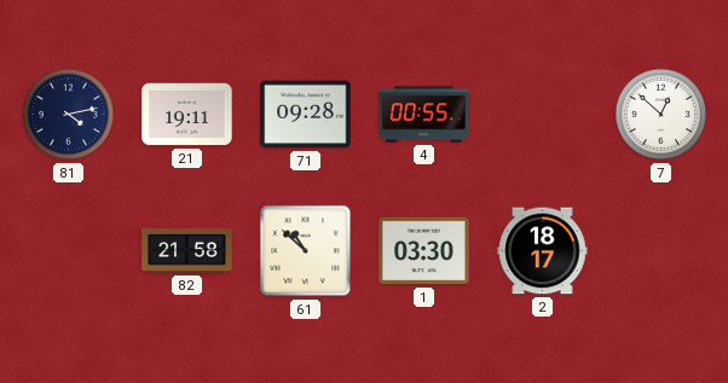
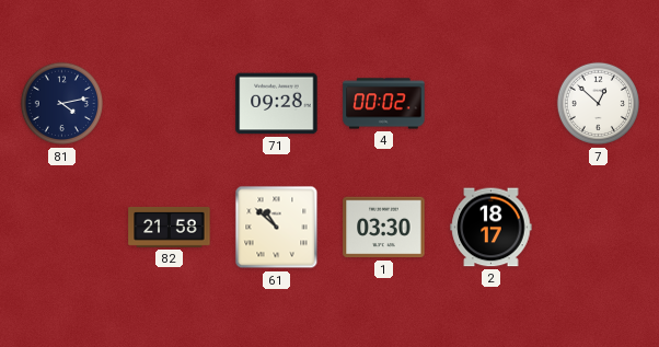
21: 19:11 -> none
4: 00:55 -> 00:02
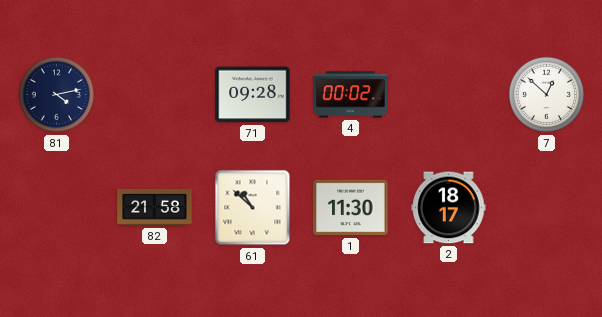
1: 03:30 -> 11:30
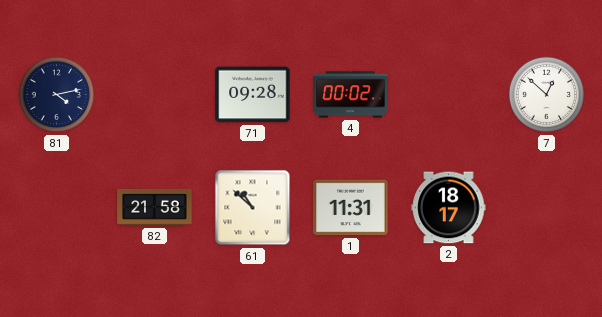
1: 11:30 -> 11:31
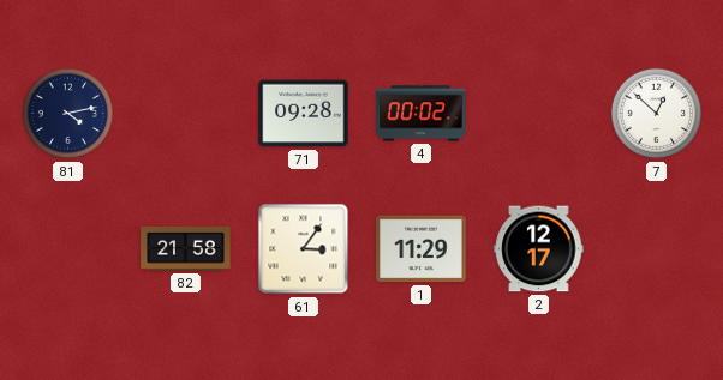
61: 10:52 -> 3:06
1: 11:31 -> 11:29
2: 18:17 -> 12:17
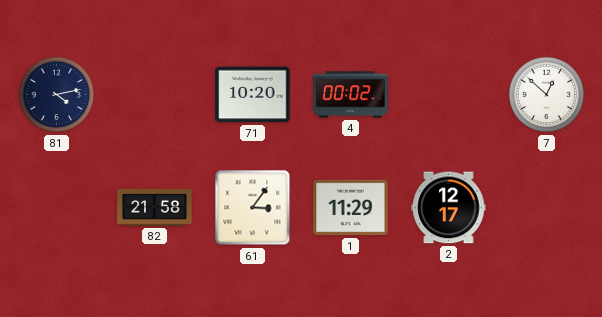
71: 09:28 -> 10:20
